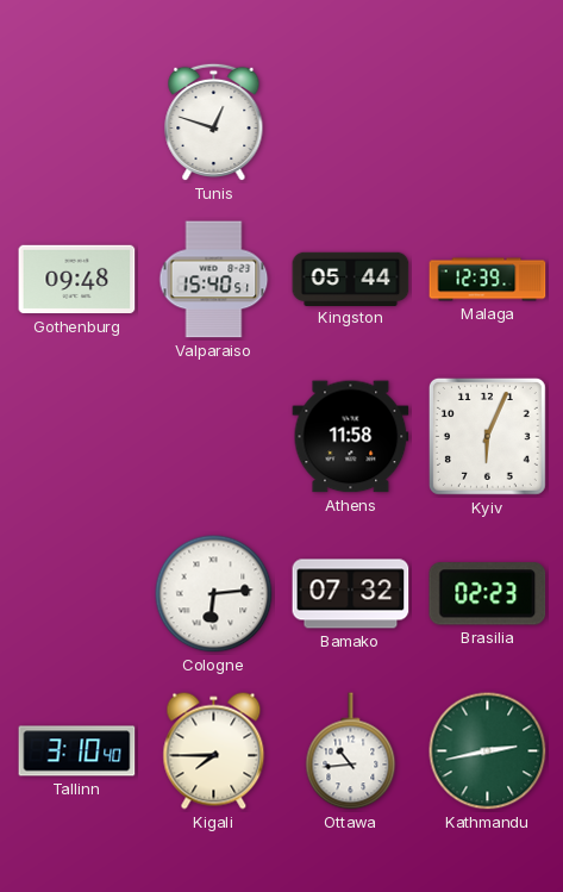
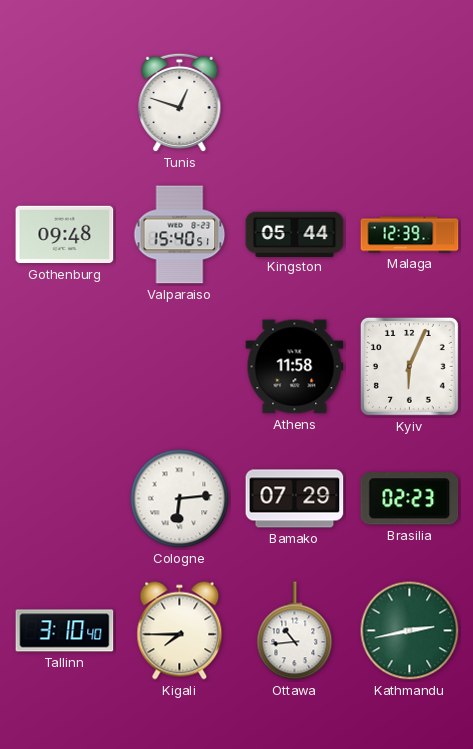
Bamako: 07:32 -> 07:29
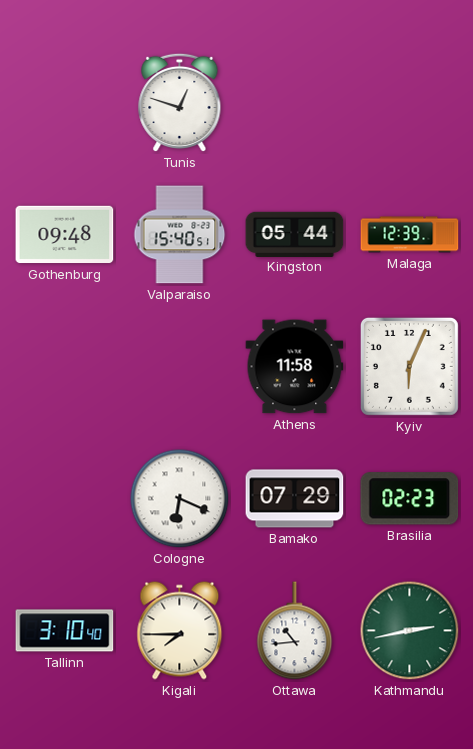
Cologne: 6:14 -> 6:19
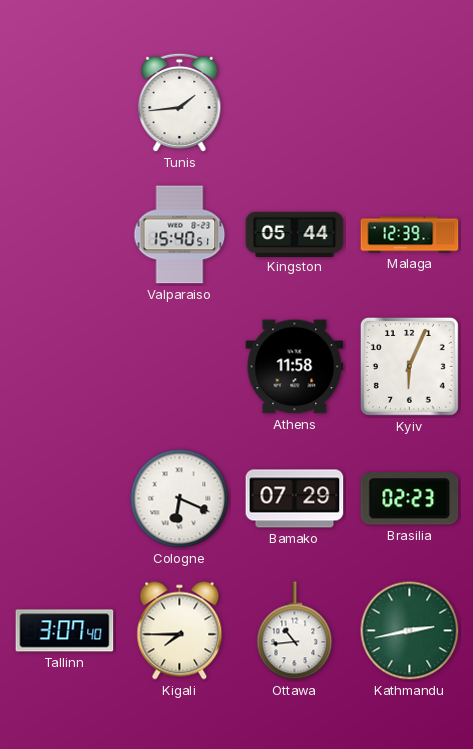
Tunis: 12:48 -> 1:44
Gothenburg: 09:48 -> none
Tallinn: 3:10 -> 3:07
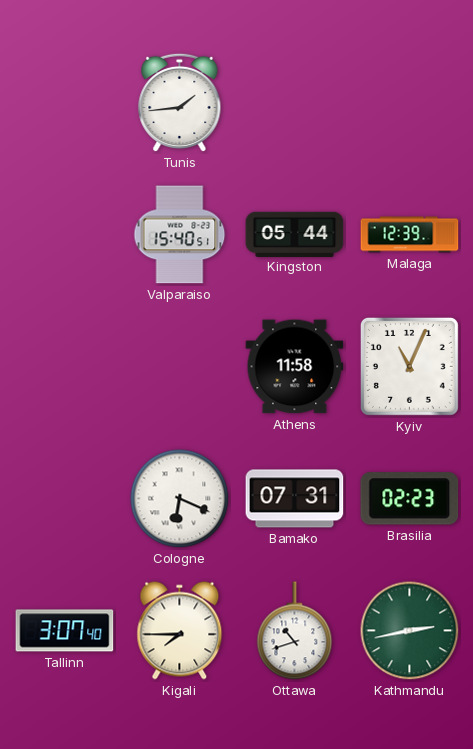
Kyiv: 6:04 -> 11:04
Bamako: 07:29 -> 07:31
Ottawa: 10:44 -> 10:42
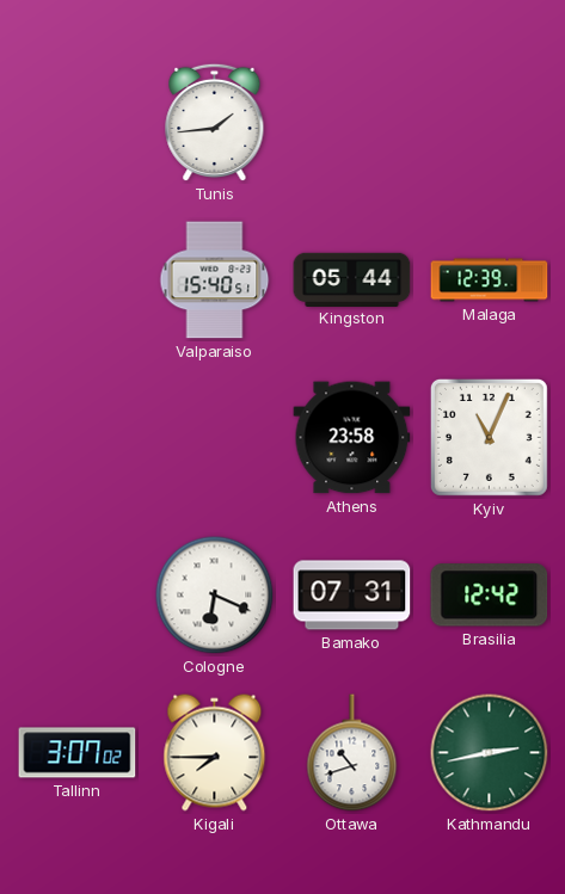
Athens: 11:58 -> 23:58
Brasilia: 02:23 -> 12:42
Tallinn: 3:07:40 -> 3:07:02
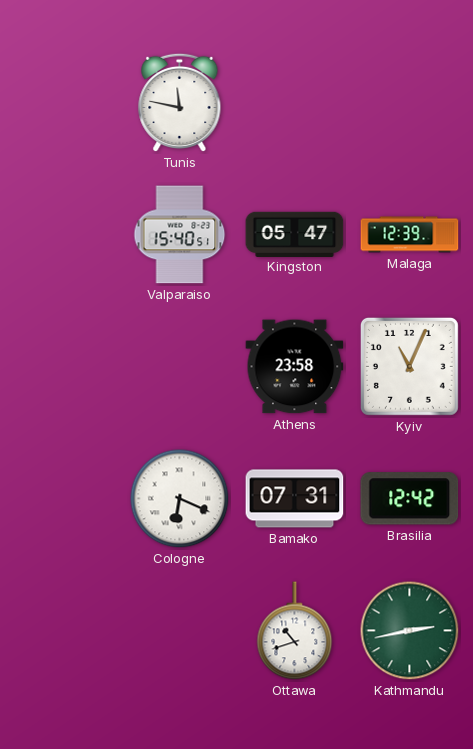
Tunis: 1:44 -> 11:47
Kingston: 05:44 -> 05:47
Tallinn: 3:07 -> none
Kigali: 7:45 -> none
